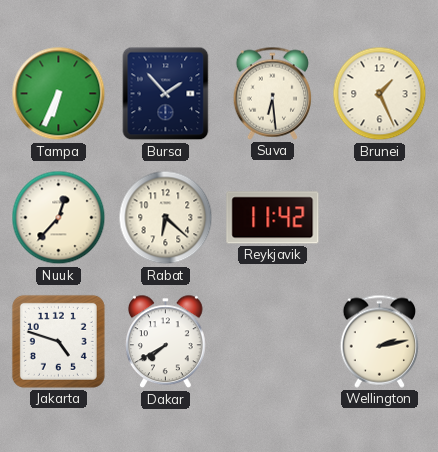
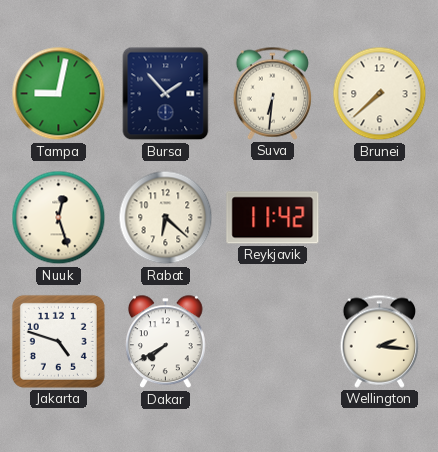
Tampa: 6:34 -> 9:02
Suva: 6:29 -> 6:31
Brunei: 1:26 -> 7:38
Nuuk: 12:37 -> 12:27
Wellington: 2:13 -> 2:16
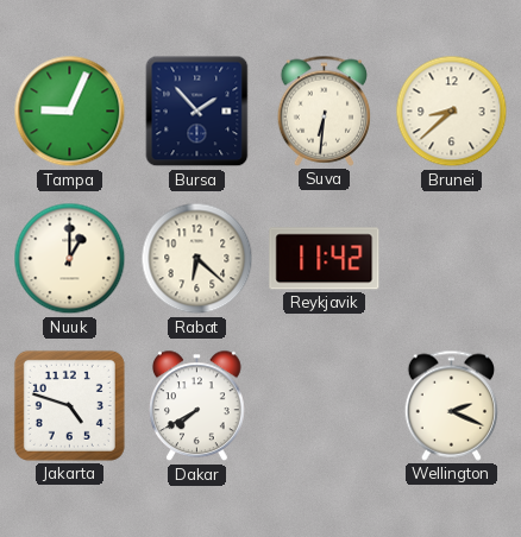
Tampa: 9:02 -> 9:04
Brunei: 7:38 -> 8:38
Nuuk: 12:27 -> 1:00
Wellington: 2:16 -> 2:19
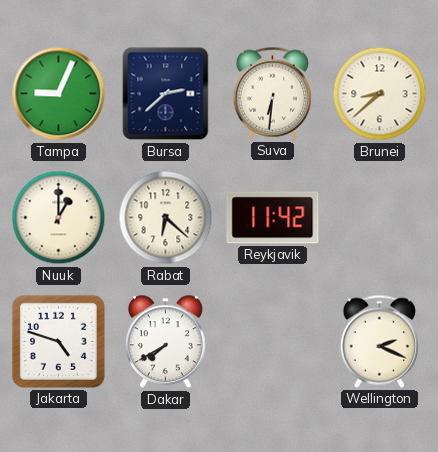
Bursa: 1:53 -> 2:38
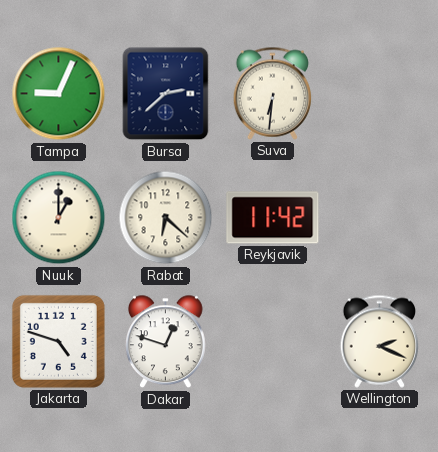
Brunei: 8:38 -> none
Dakar: 7:40 -> 12:48
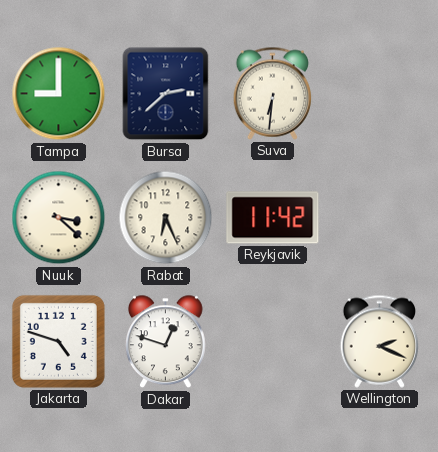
Tampa: 9:04 -> 9:00
Nuuk: 1:00 -> 3:22
Rabat: 6:22 -> 6:26
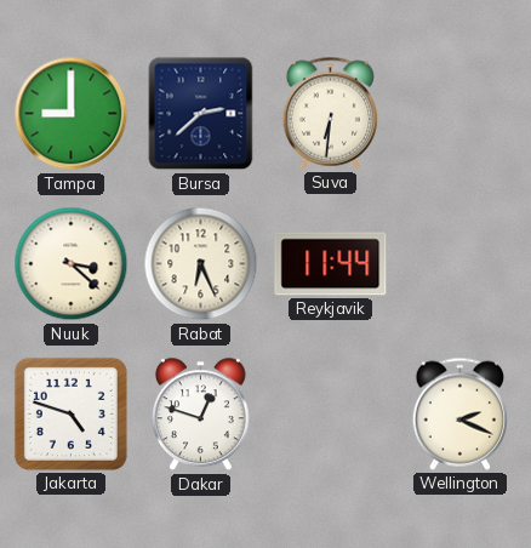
Reykjavik: 11:42 -> 11:44
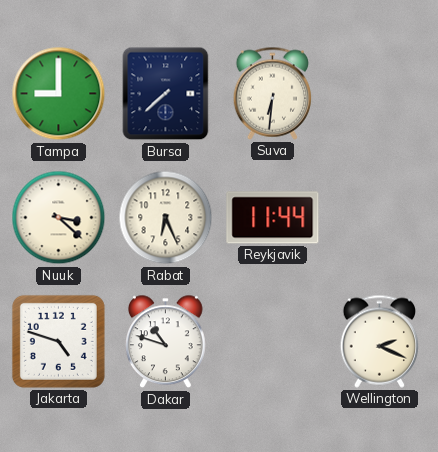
Bursa: 2:38 -> 7:38
Dakar: 12:48 -> 10:48
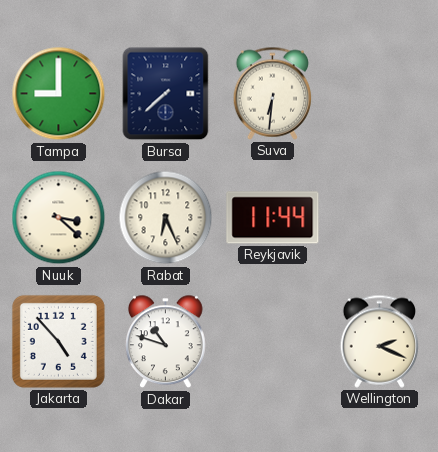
Jakarta: 4:48 -> 4:53
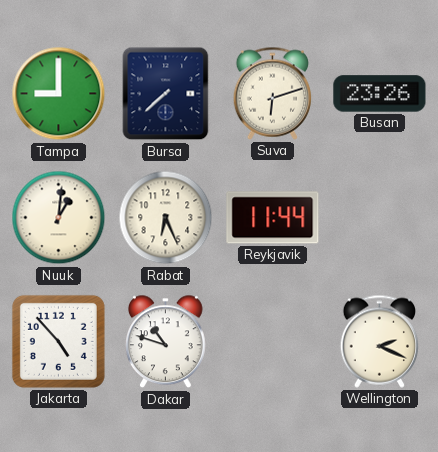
Suva: 6:31 -> 6:12
Busan: none -> 23:26
Nuuk: 3:22 -> 1:01
